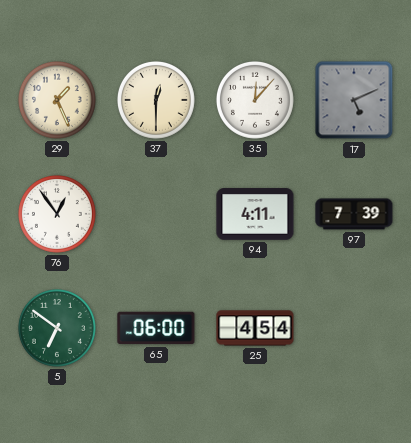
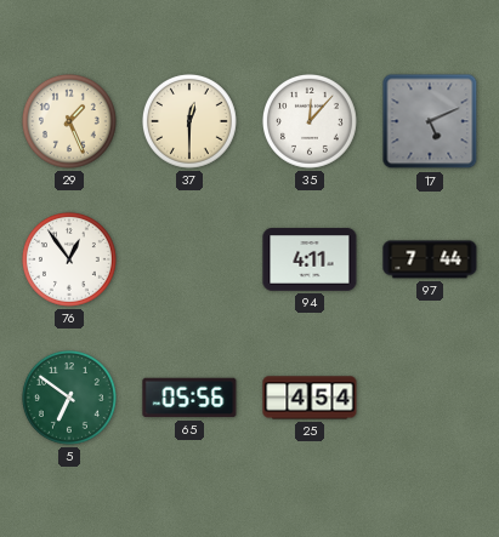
97: 7:39 -> 7:44
65: 06:00 -> 05:56
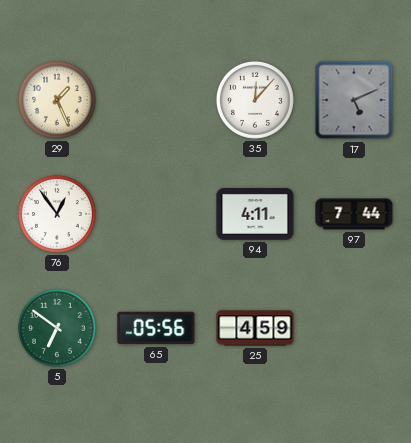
37: 12:30 -> none
25: 4:54 -> 4:59
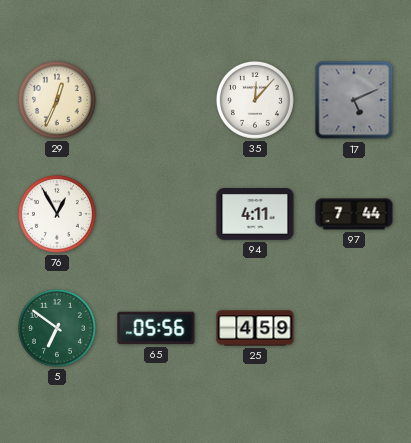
29: 1:26 -> 12:34
76: 12:54 -> 12:55
